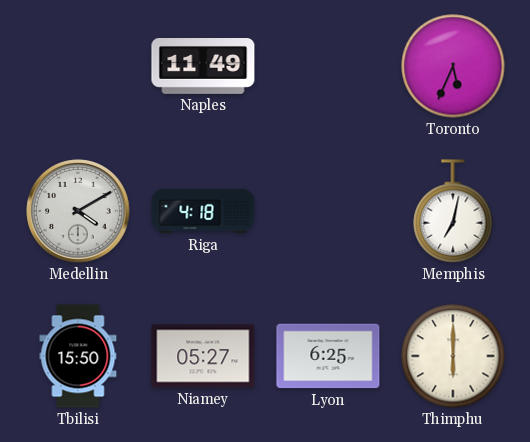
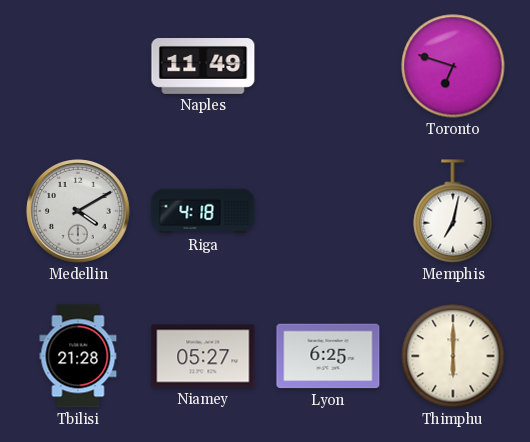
Toronto: 5:34 -> 6:48
Tbilisi: 15:50 -> 21:28
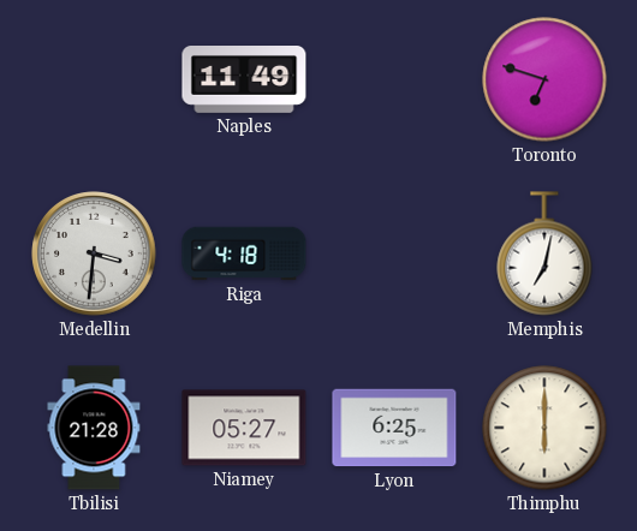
Medellin: 4:10 -> 3:31
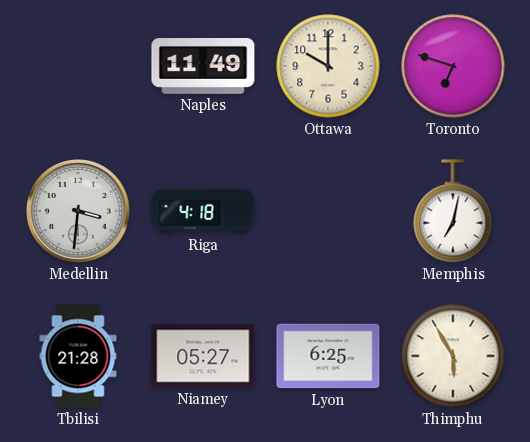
Ottawa: none -> 10:00
Thimphu: 6:00 -> 5:55
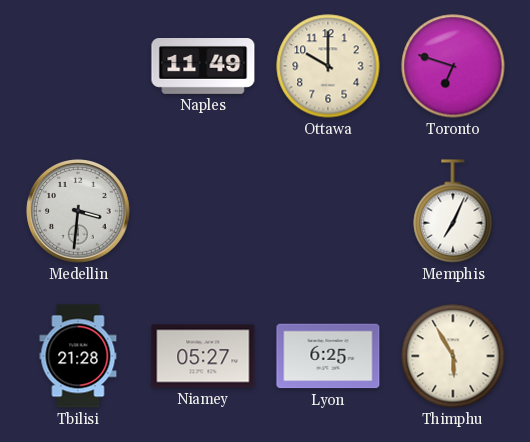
Riga: 4:18 -> none
Memphis: 7:02 -> 7:04
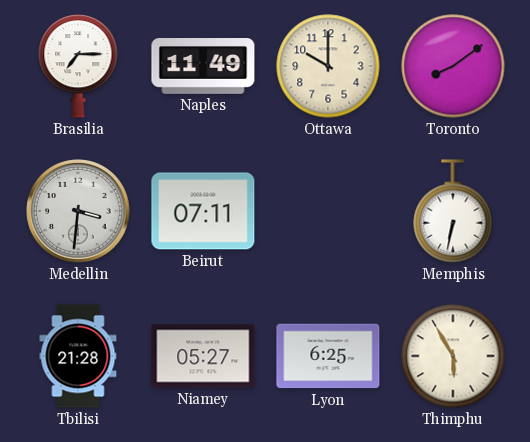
Brasilia: none -> 7:15
Toronto: 6:48 -> 8:09
Beirut: none -> 07:11
Memphis: 7:04 -> 6:32
